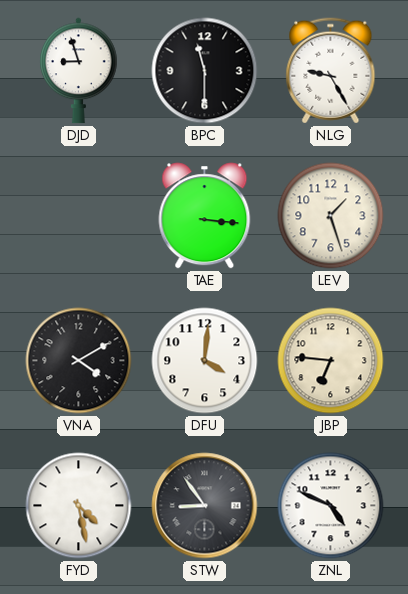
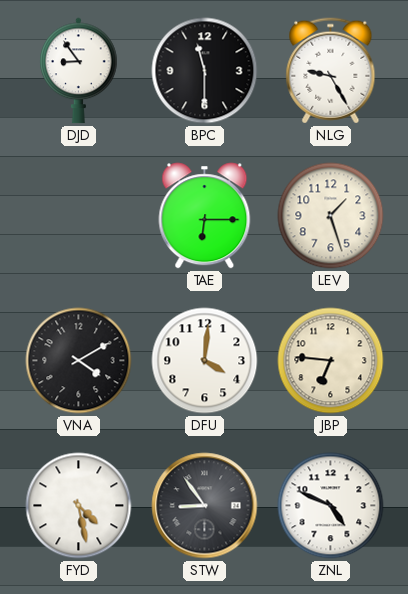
DJD: 8:57 -> 8:54
TAE: 3:16 -> 6:15
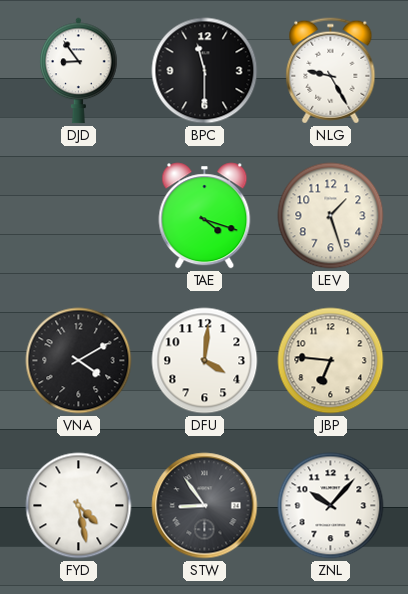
TAE: 6:15 -> 4:18
ZNL: 4:49 -> 10:07
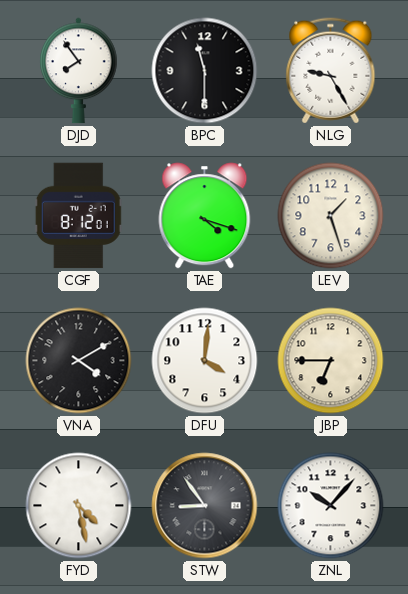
DJD: 8:54 -> 7:54
CGF: none -> 8:12
JBP: 6:46 -> 6:45
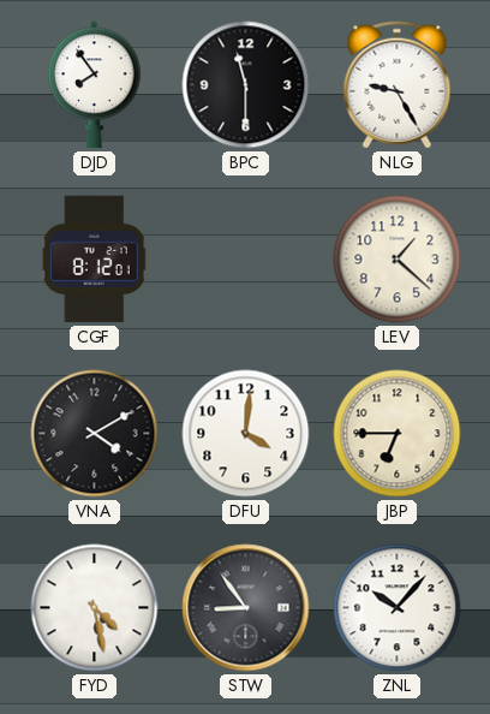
TAE: 4:18 -> none
LEV: 1:27 -> 1:22
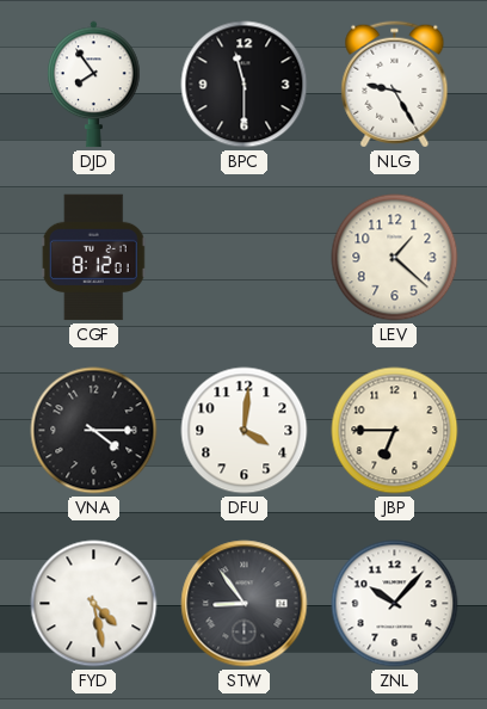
VNA: 4:10 -> 4:15
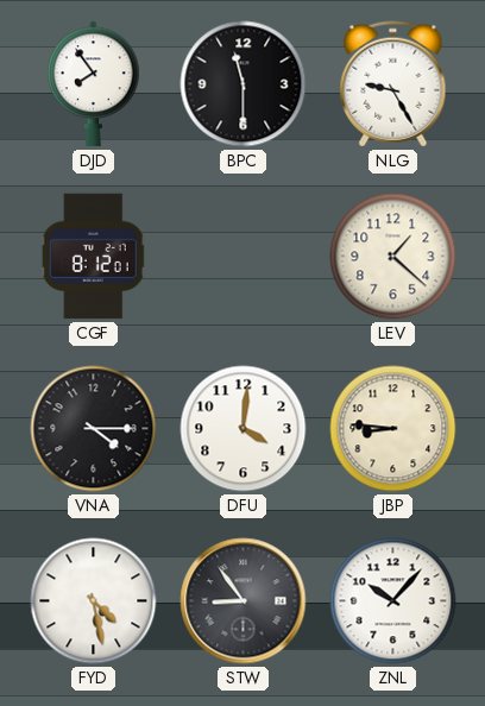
JBP: 6:45 -> 8:46
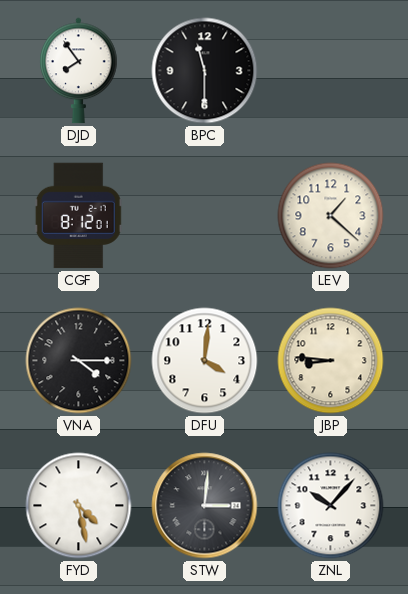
NLG: 9:25 -> none
STW: 8:54 -> 3:01
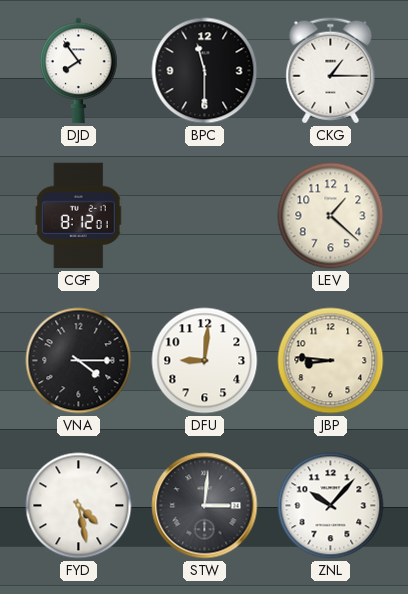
CKG: none -> 1:15
DFU: 4:01 -> 9:01
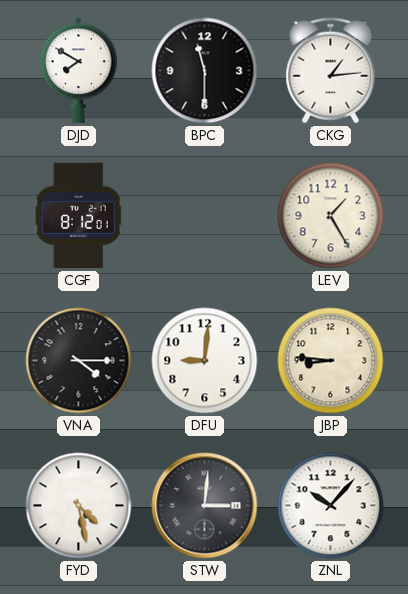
DJD: 7:54 -> 7:50
CKG: 1:15 -> 1:14
LEV: 1:22 -> 1:25
